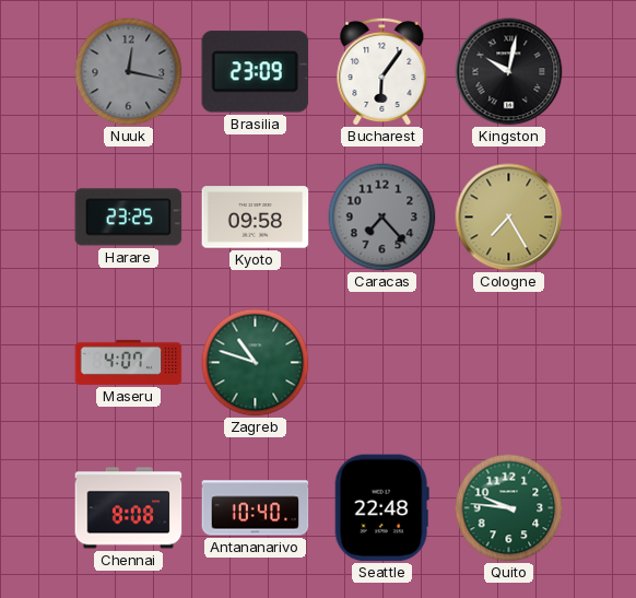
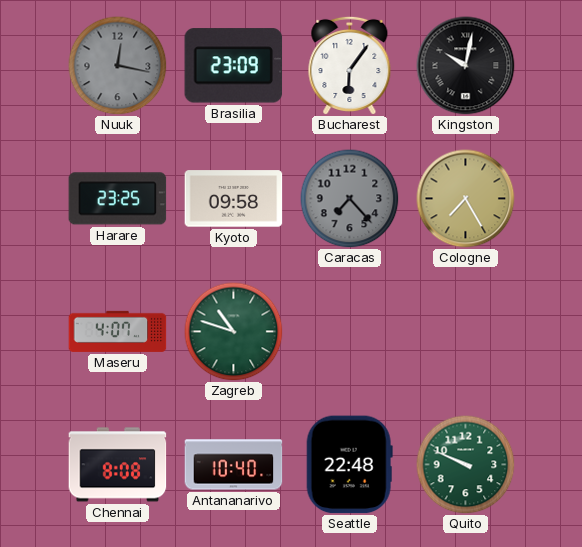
Quito: 9:46 -> 9:49
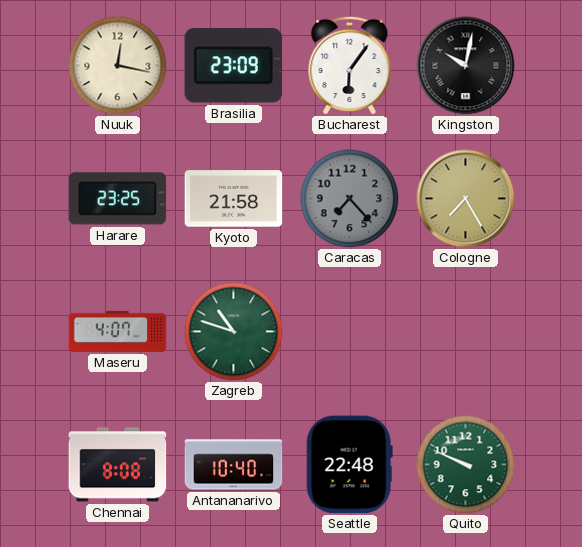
Nuuk dial: grey -> cream
Kyoto: 09:58 -> 21:58
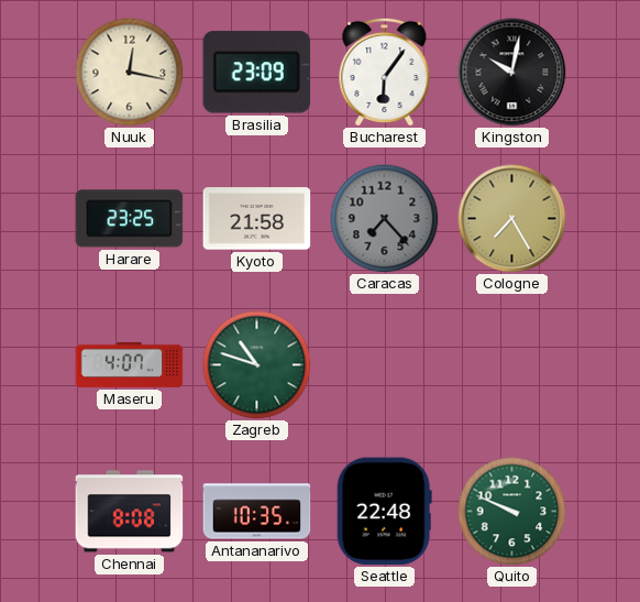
Antananarivo: 10:40 -> 10:35
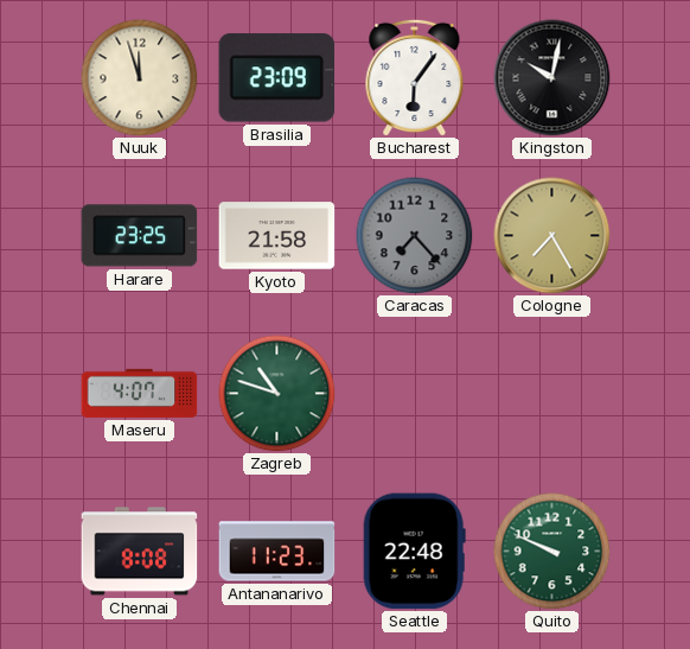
Nuuk: 12:17 -> 11:57
Antananarivo: 10:35 -> 11:23
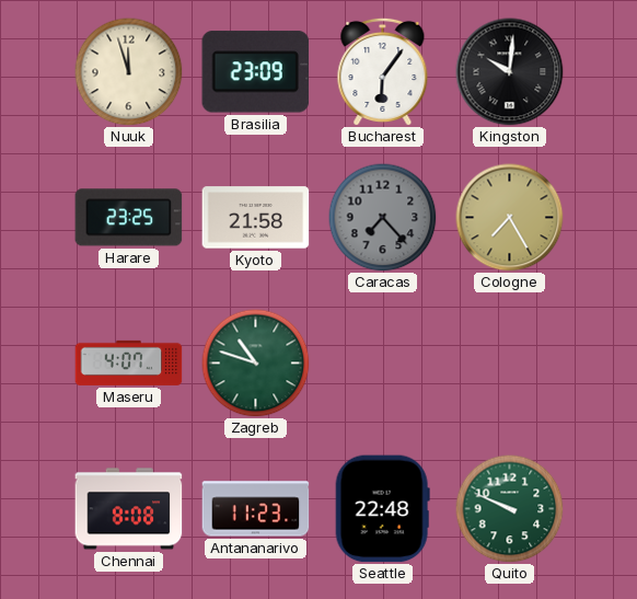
Kingston: 10:02 -> 10:01
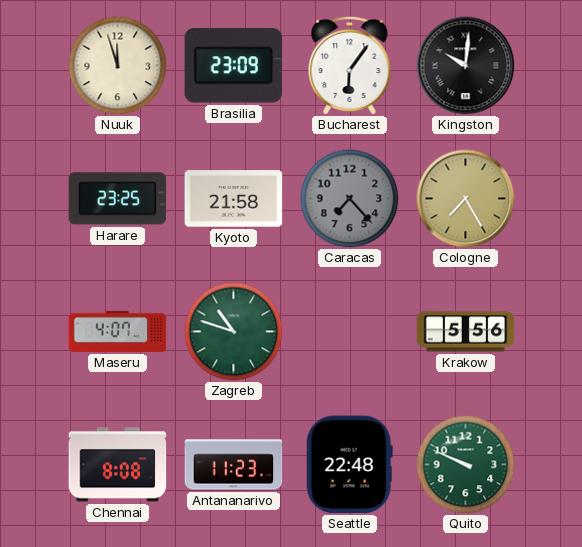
Krakow: none -> 5:56
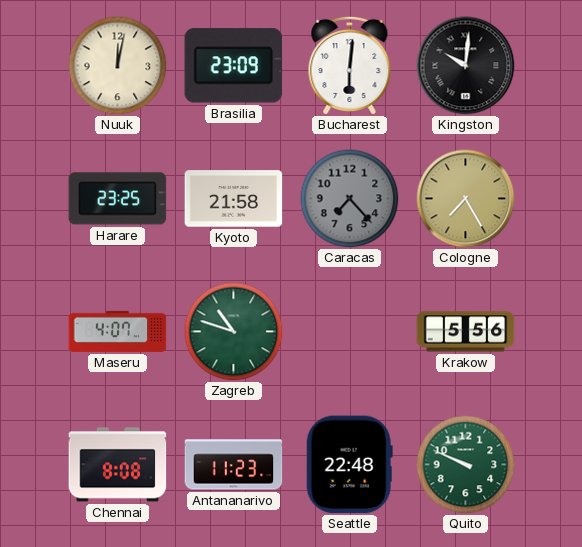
Nuuk: 11:57 -> 12:02
Bucharest: 6:06 -> 6:01
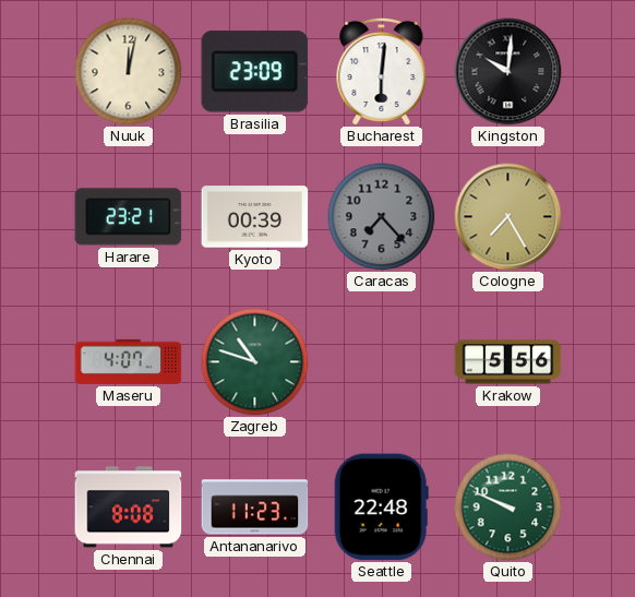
Harare: 23:25 -> 23:21
Kyoto: 21:58 -> 00:39
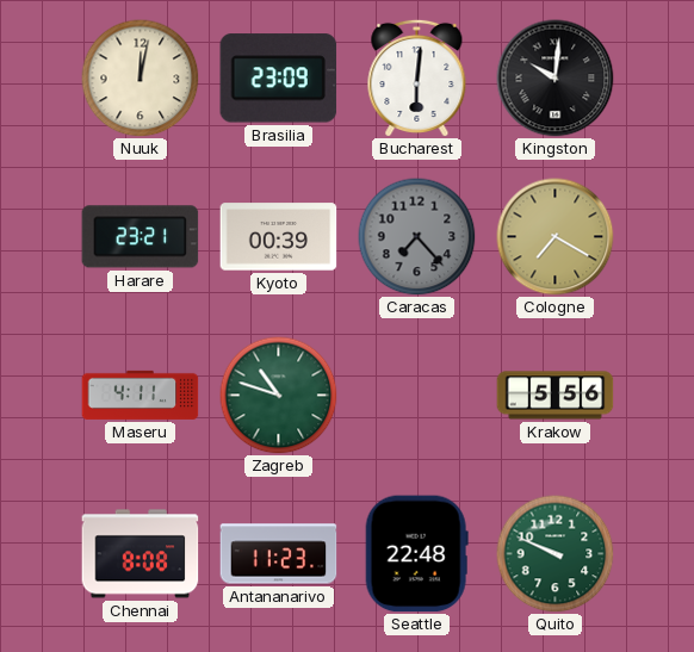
Cologne: 7:25 -> 7:20
Maseru: 4:07 -> 4:11
